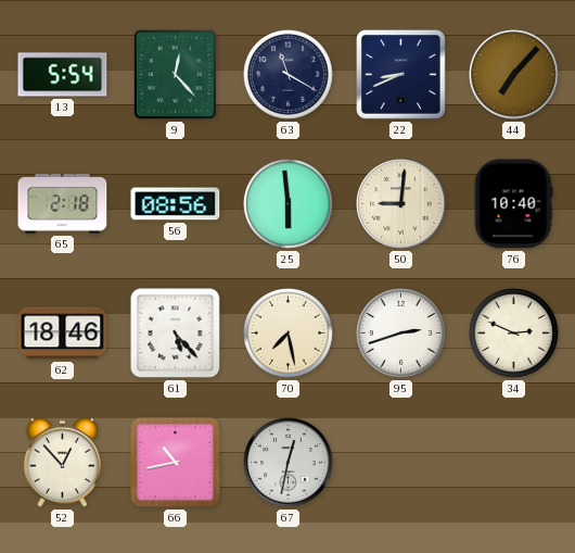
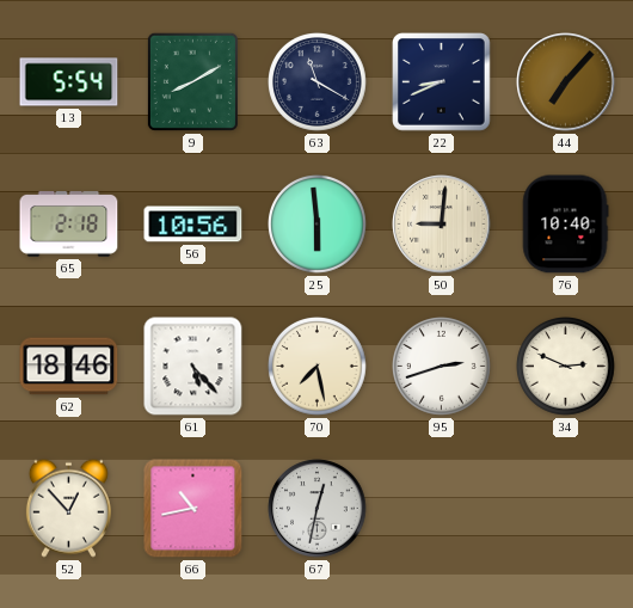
9: 12:23 -> 8:10
56: 08:56 -> 10:56
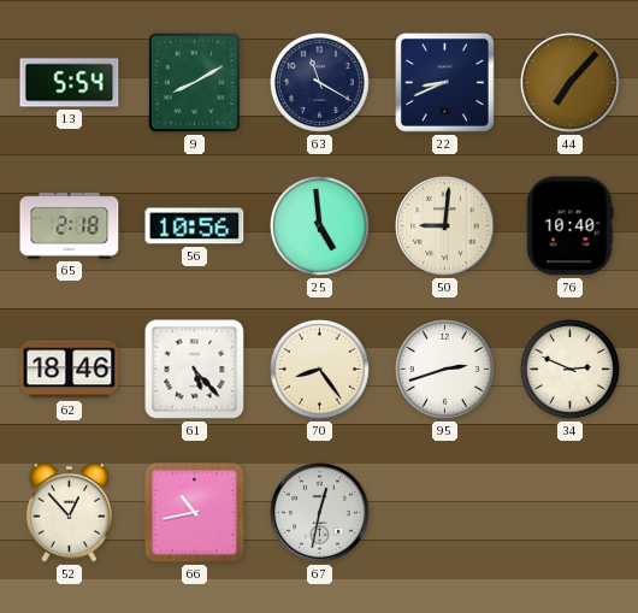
25: 5:59 -> 4:59
70: 7:28 -> 8:24
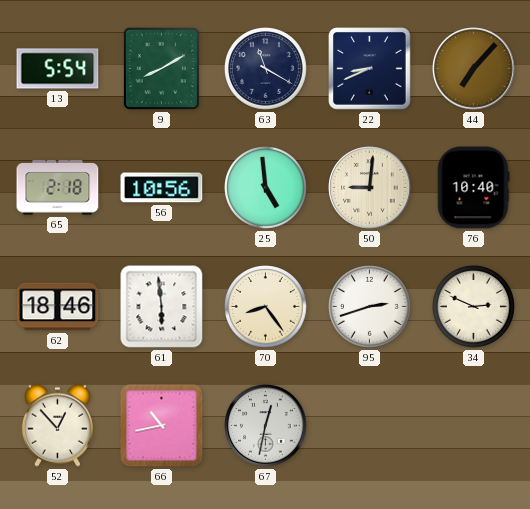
61: 5:23 -> 5:59
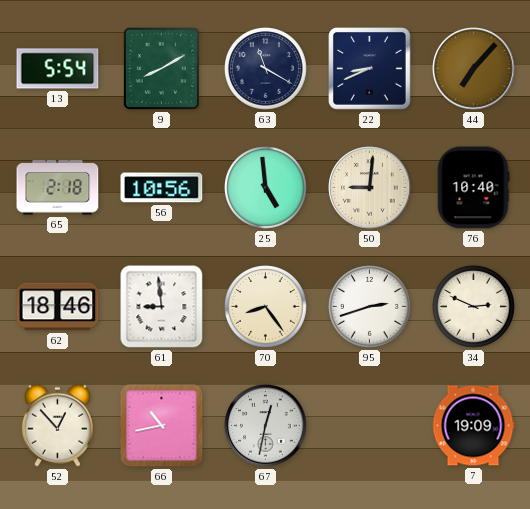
61: 5:59 -> 8:59
7: none -> 19:09
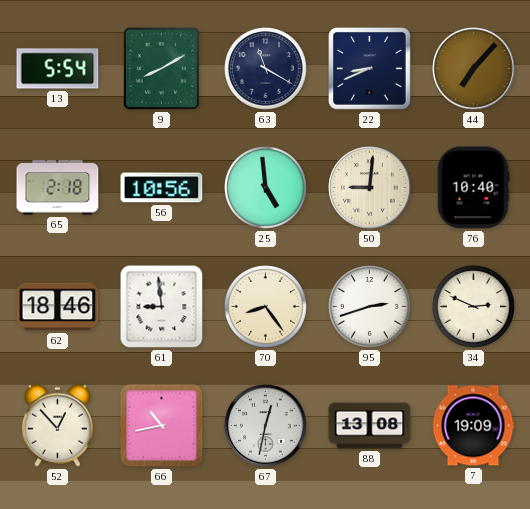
88: none -> 13:08
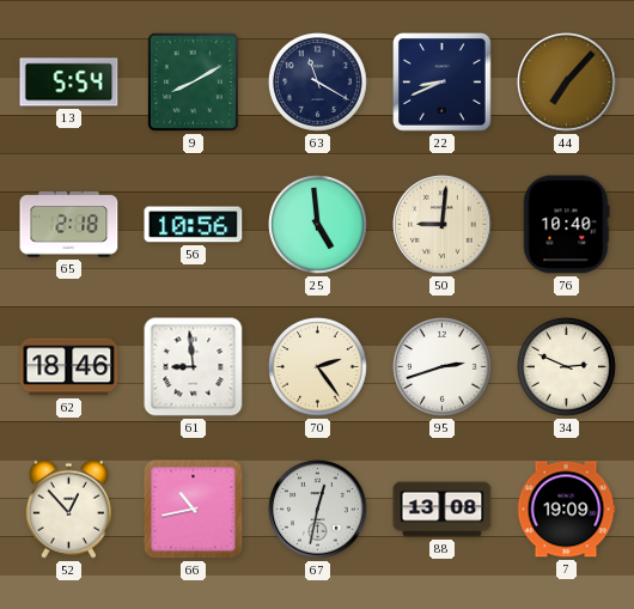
70: 8:24 -> 2:24
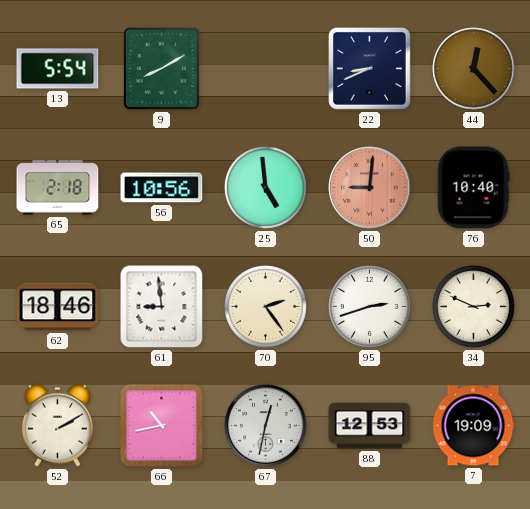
63: 11:20 -> none
44: 7:07 -> 12:23
50 dial: cream -> salmon
52: 12:53 -> 2:10
88: 13:08 -> 12:53
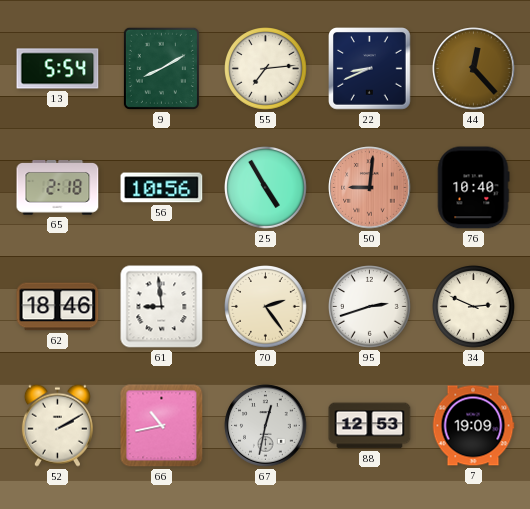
55: none -> 7:14
25: 4:59 -> 4:55
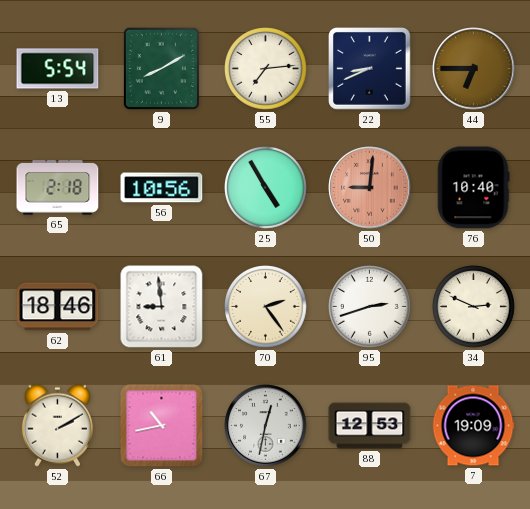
44: 12:23 -> 6:45
